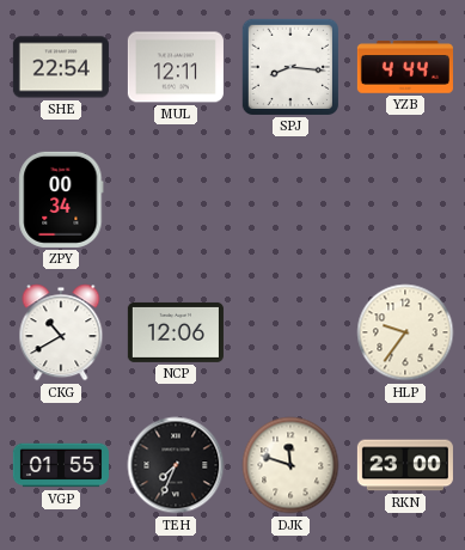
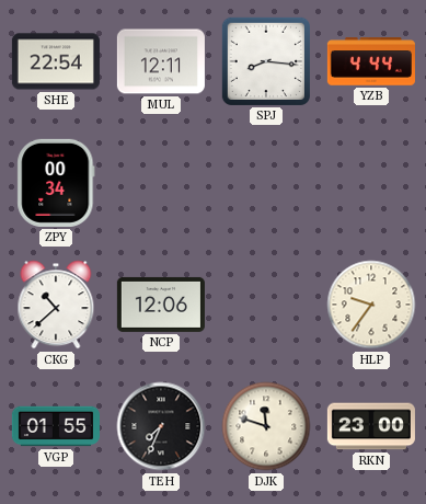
CKG: 10:40 -> 10:38
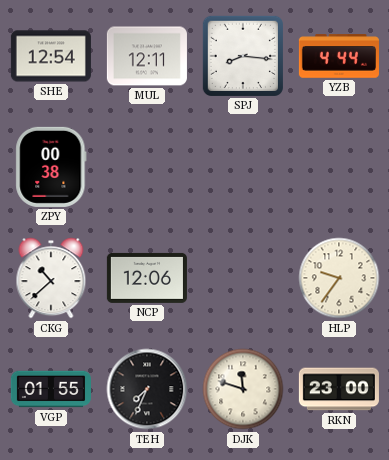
SHE: 22:54 -> 12:54
ZPY: 00:34 -> 00:38
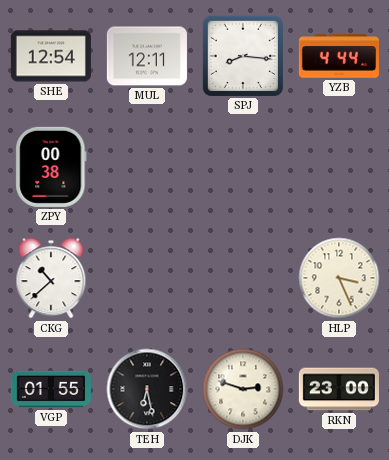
NCP: 12:06 -> none
HLP: 9:36 -> 3:26
TEH: 7:34 -> 6:28
DJK: 11:48 -> 2:48
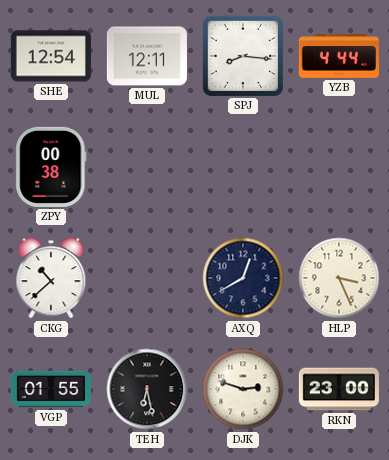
AXQ: none -> 12:40
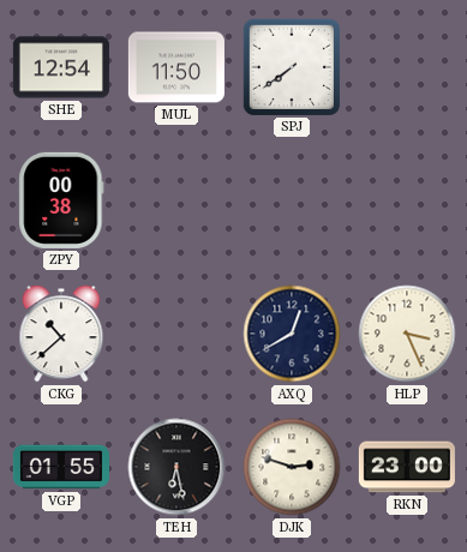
MUL: 12:11 -> 11:50
SPJ: 8:16 -> 7:39
YZB: 4:44 -> none
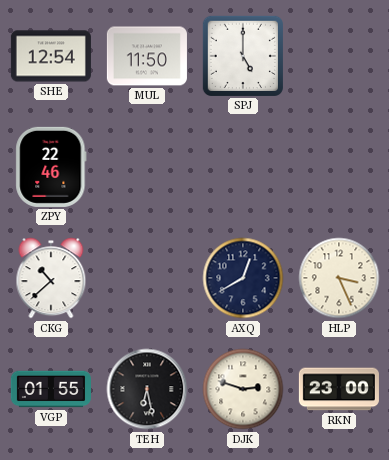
SPJ: 7:39 -> 5:00
ZPY: 00:38 -> 22:46
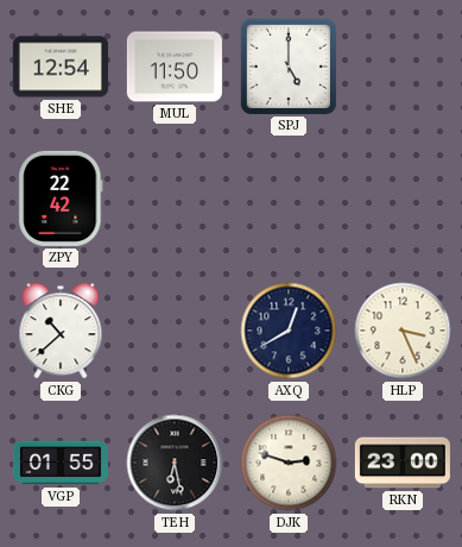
ZPY: 22:46 -> 22:42
